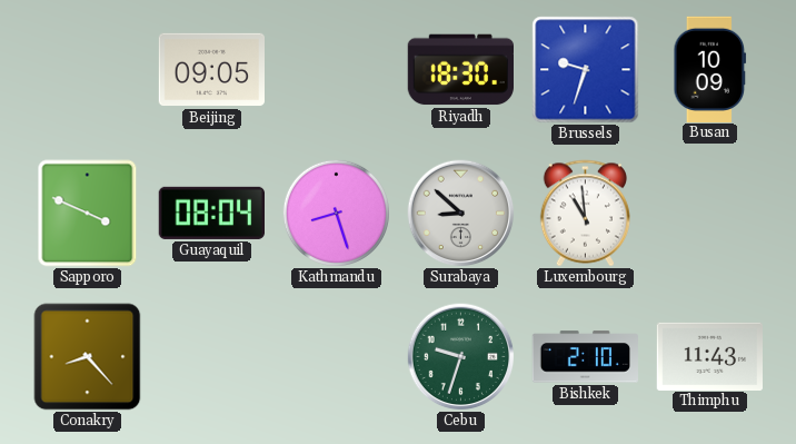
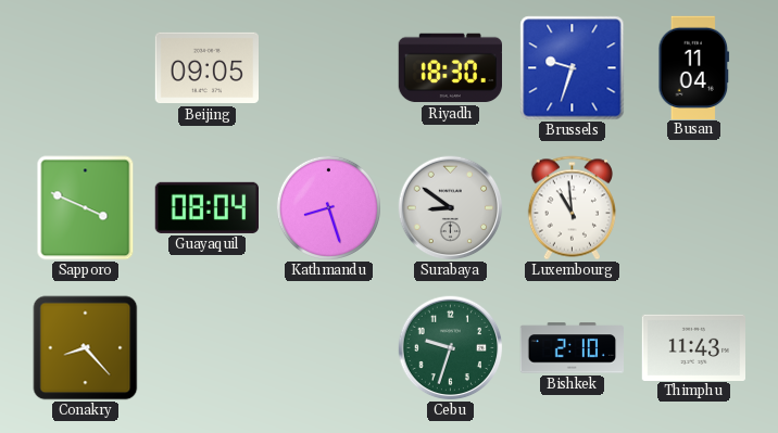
Busan: 10:09 -> 11:04
Surabaya: 8:52 -> 8:51
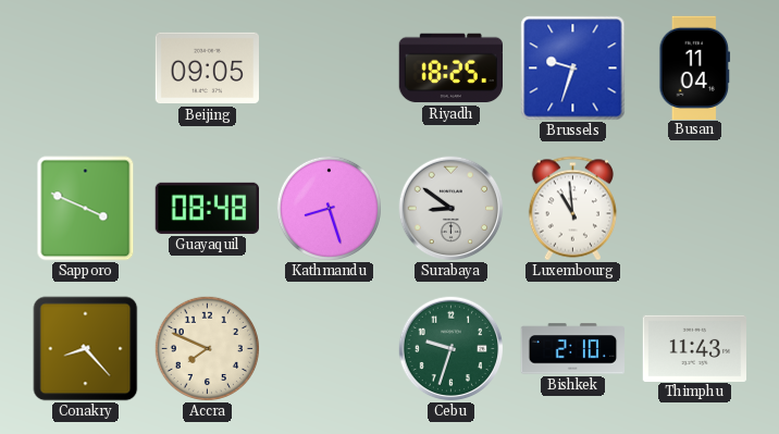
Riyadh: 18:30 -> 18:25
Guayaquil: 08:04 -> 08:48
Accra: none -> 7:49
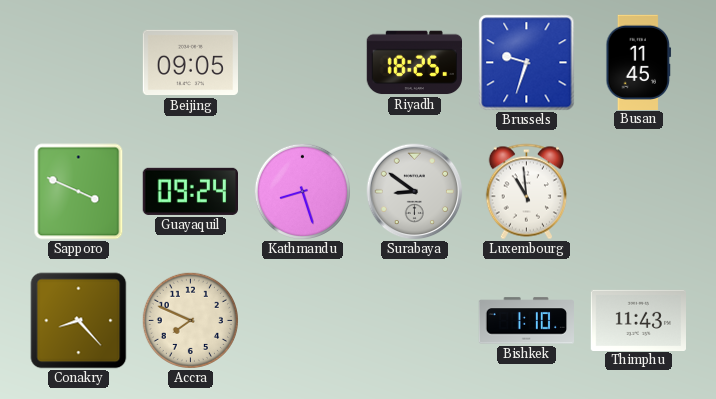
Busan: 11:04 -> 11:45
Guayaquil: 08:48 -> 09:24
Cebu: 9:33 -> none
Bishkek: 2:10 -> 1:10
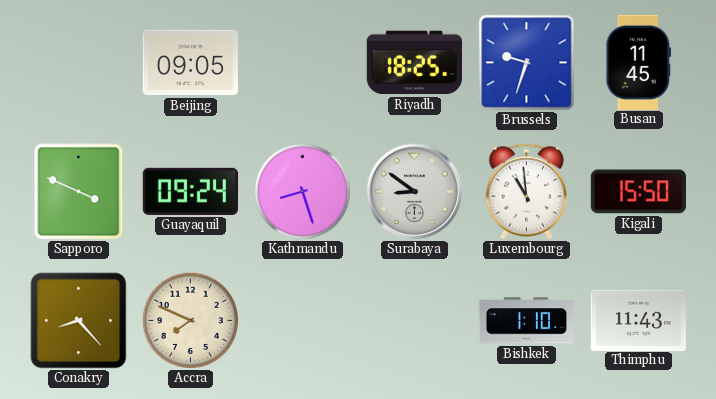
Kigali: none -> 15:50
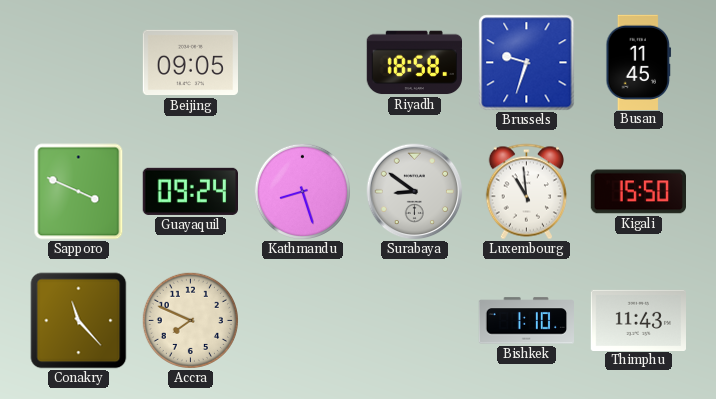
Riyadh: 18:25 -> 18:58
Conakry: 8:23 -> 11:23
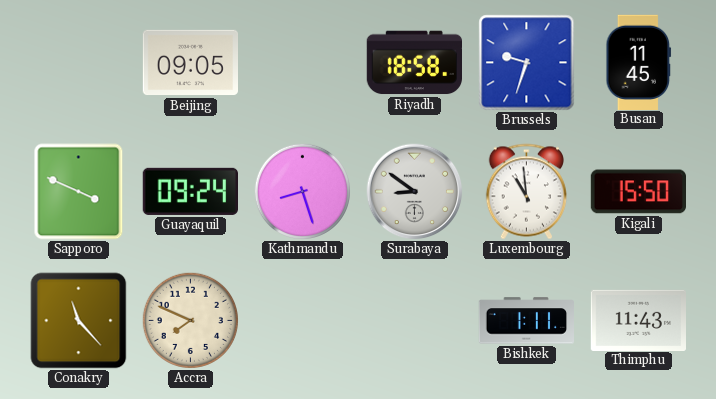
Bishkek: 1:10 -> 1:11
